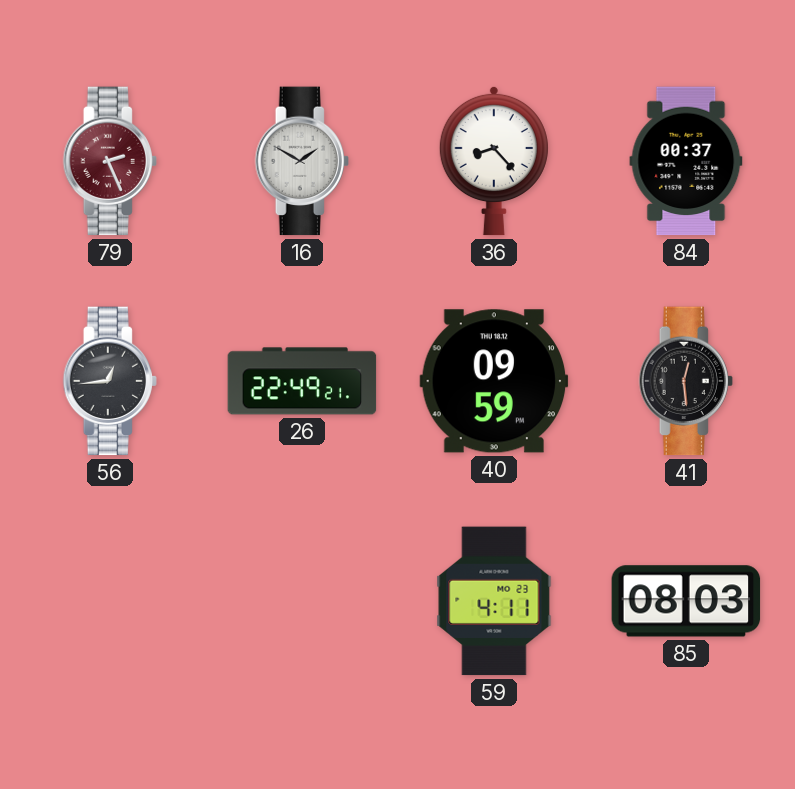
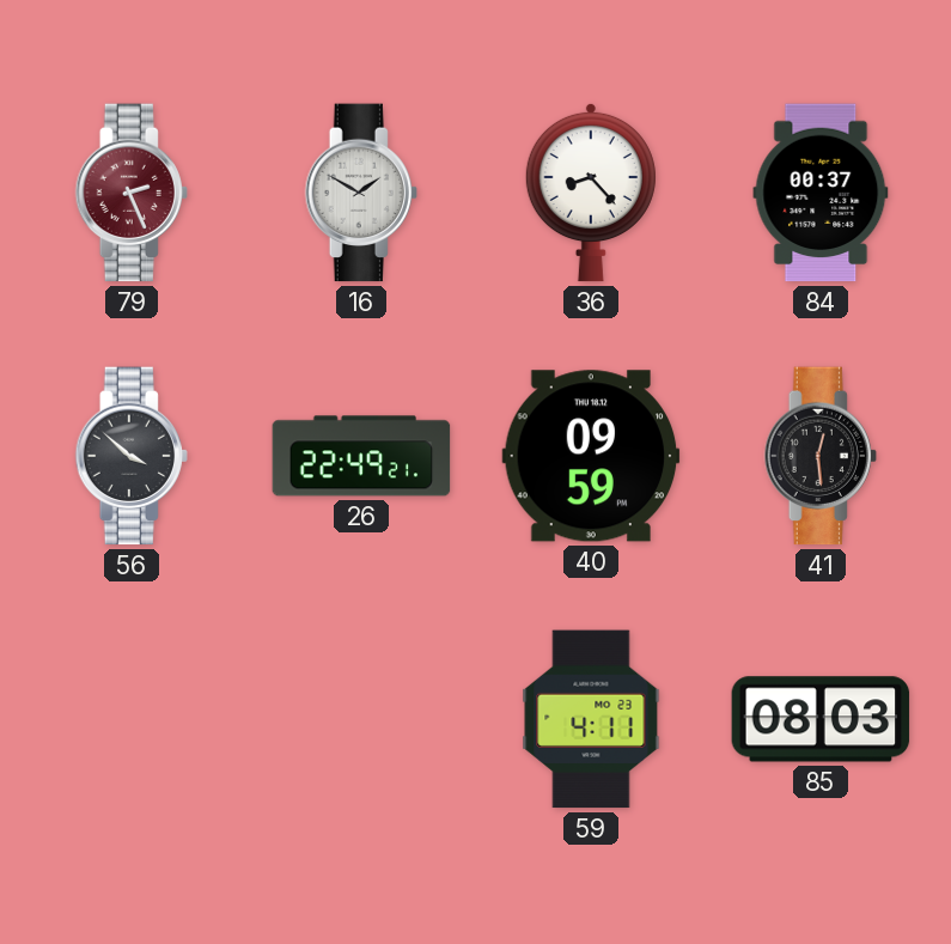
56: 12:44 -> 3:52
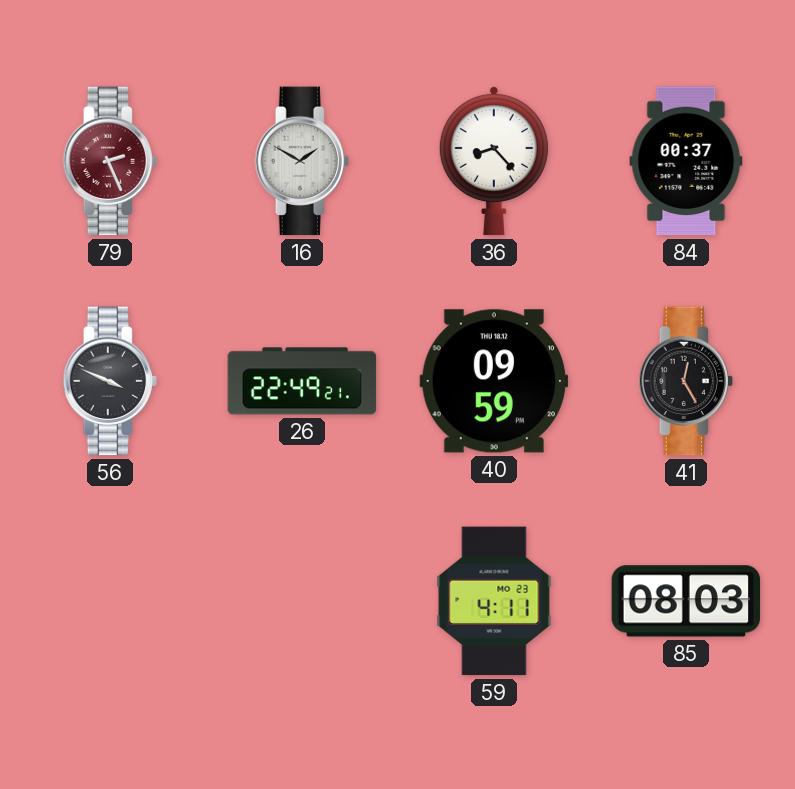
56: 3:52 -> 3:49
41: 12:29 -> 12:25
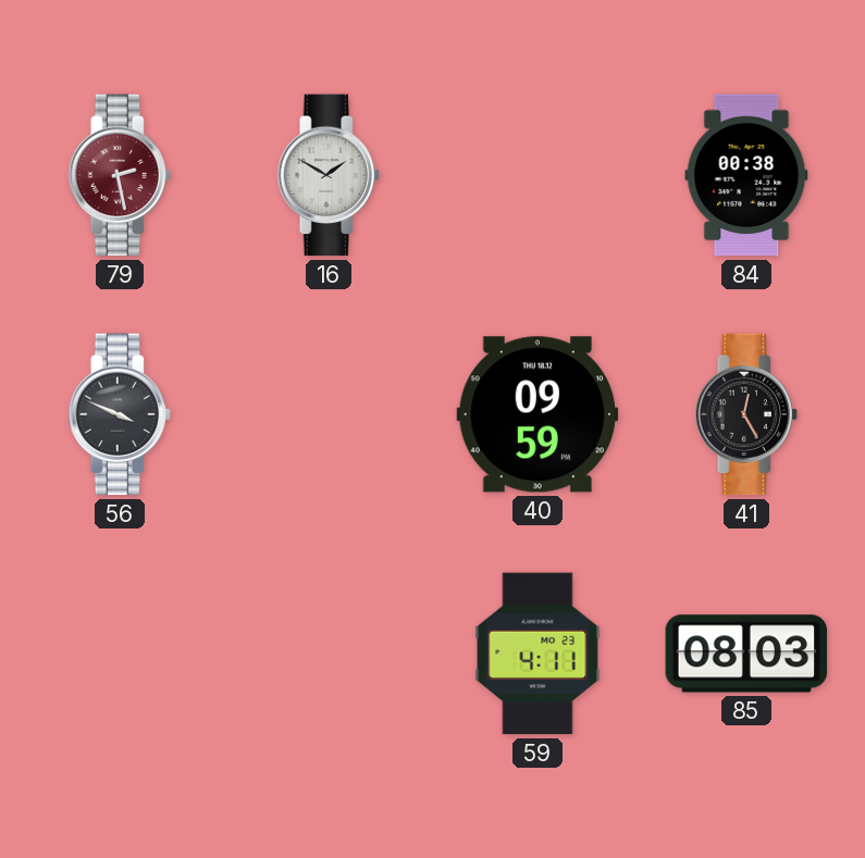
79: 2:26 -> 2:28
36: 8:23 -> none
84: 00:37 -> 00:38
26: 22:49 -> none
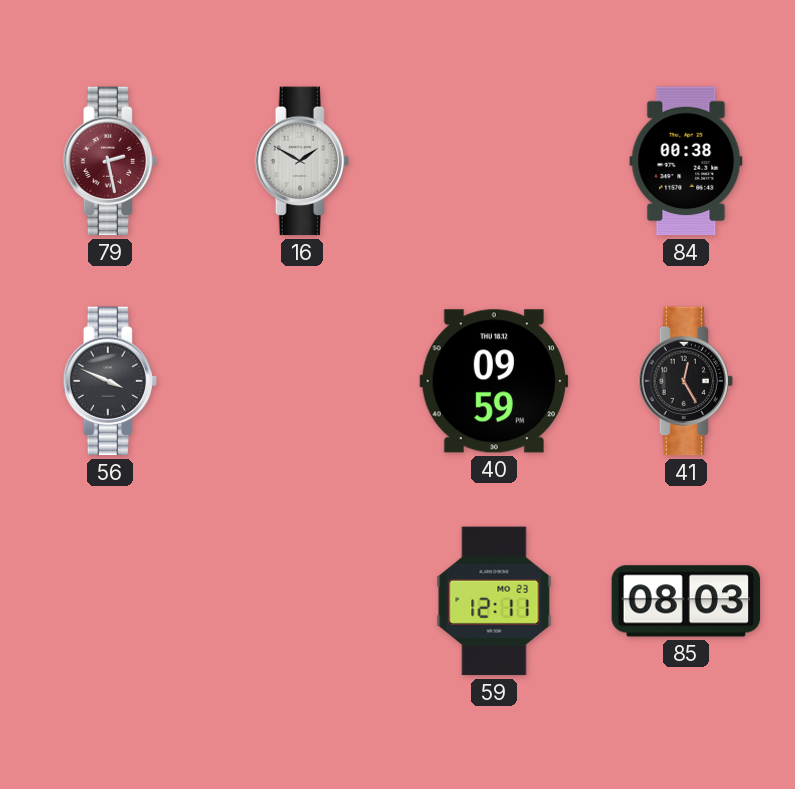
59: 4:11 -> 12:11
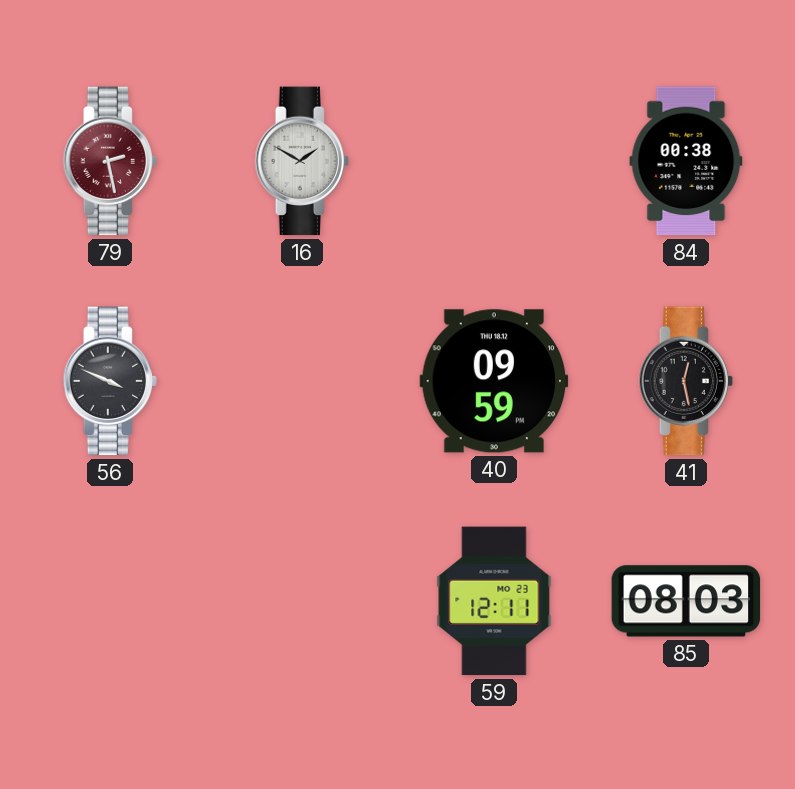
41: 12:25 -> 12:28
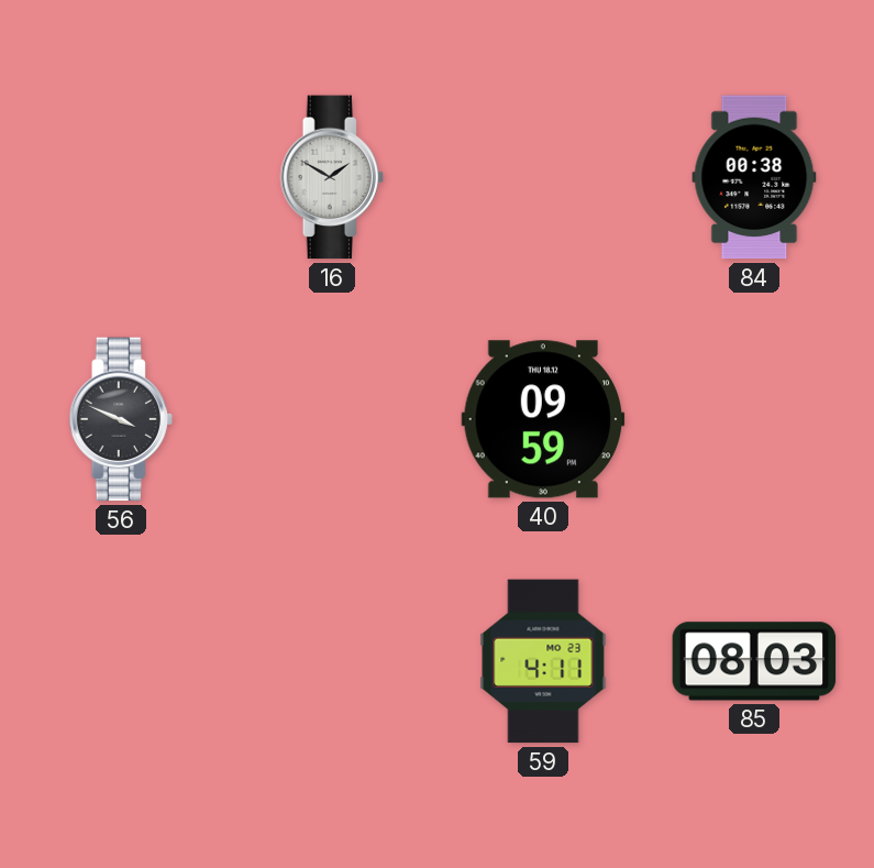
79: 2:28 -> none
41: 12:28 -> none
59: 12:11 -> 4:11
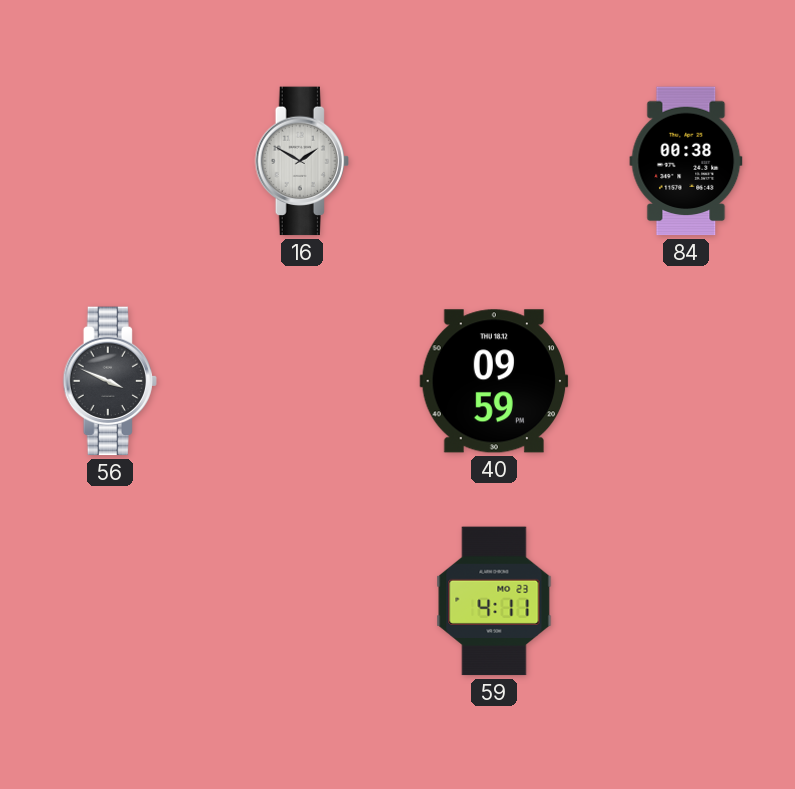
85: 08:03 -> none
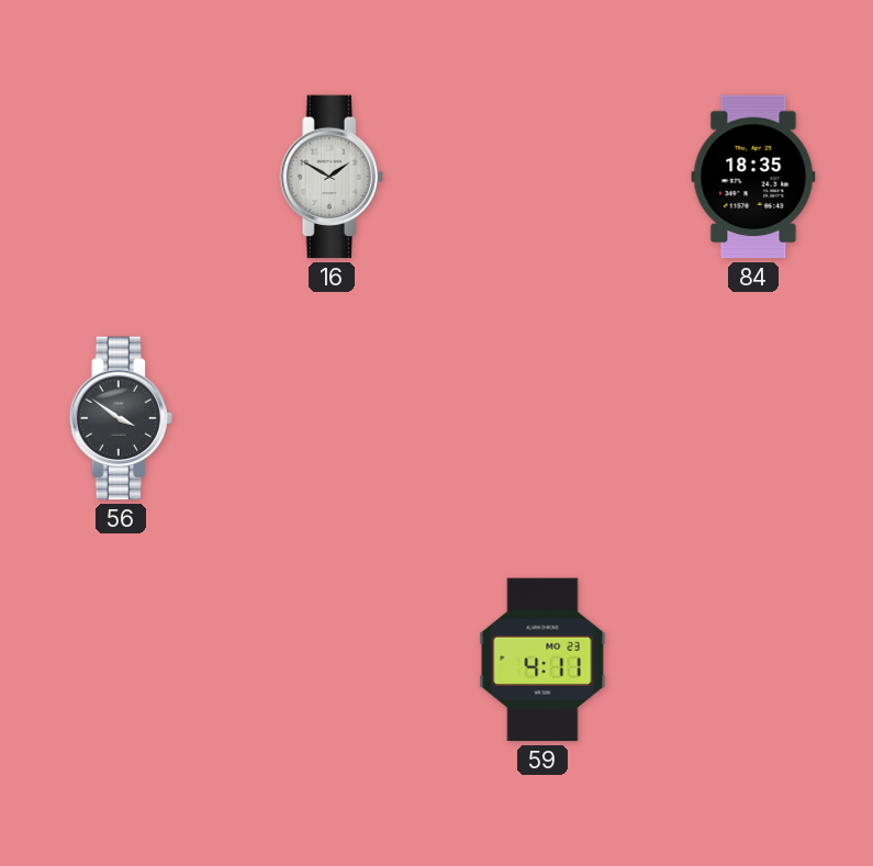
84: 00:38 -> 18:35
56: 3:49 -> 3:51
40: 09:59 -> none
